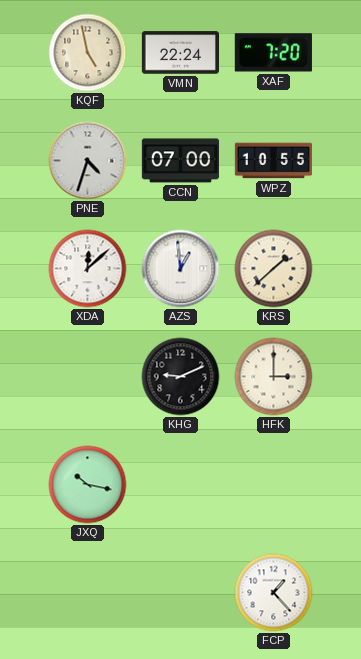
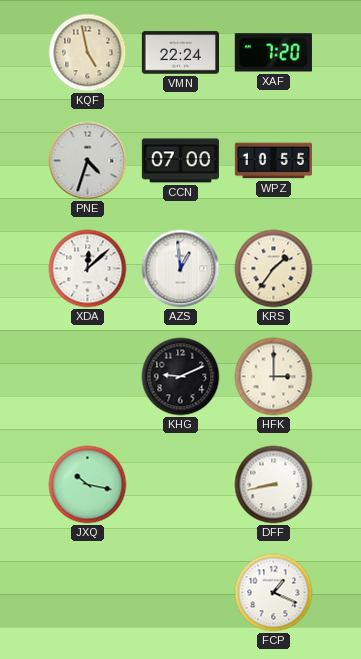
KRS: 1:38 -> 1:36
DFF: none -> 8:43
FCP: 1:23 -> 1:19
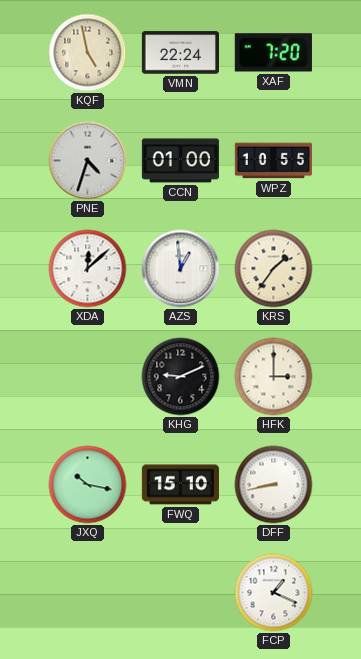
CCN: 07:00 -> 01:00
FWQ: none -> 15:10
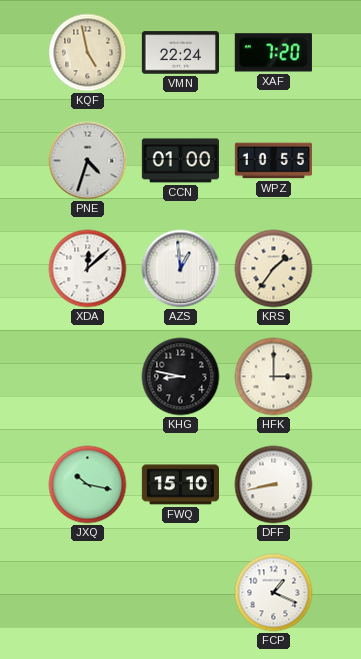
KHG: 9:11 -> 8:47
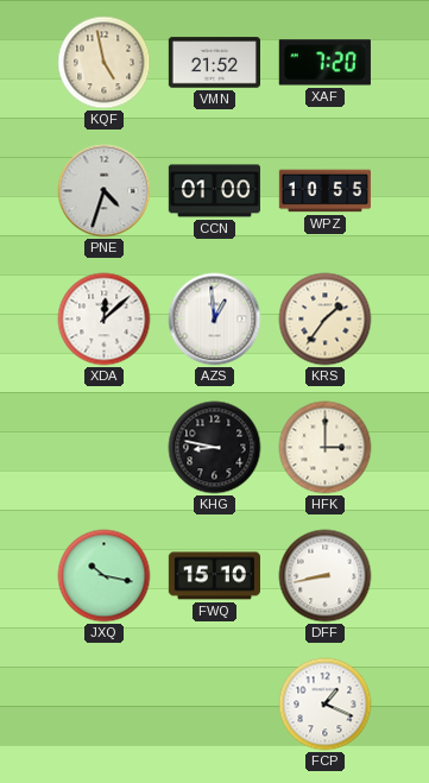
VMN: 22:24 -> 21:52
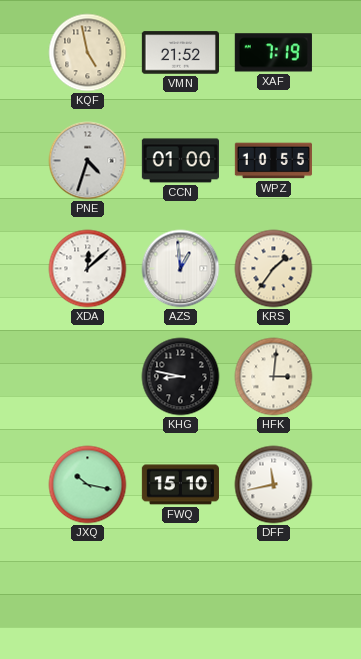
XAF: 7:20 -> 7:19
HFK: 3:00 -> 3:01
DFF: 8:43 -> 11:43
FCP: 1:19 -> none
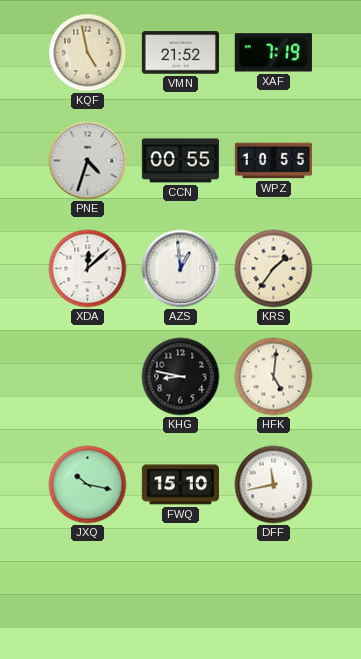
CCN: 01:00 -> 00:55
HFK: 3:01 -> 5:01
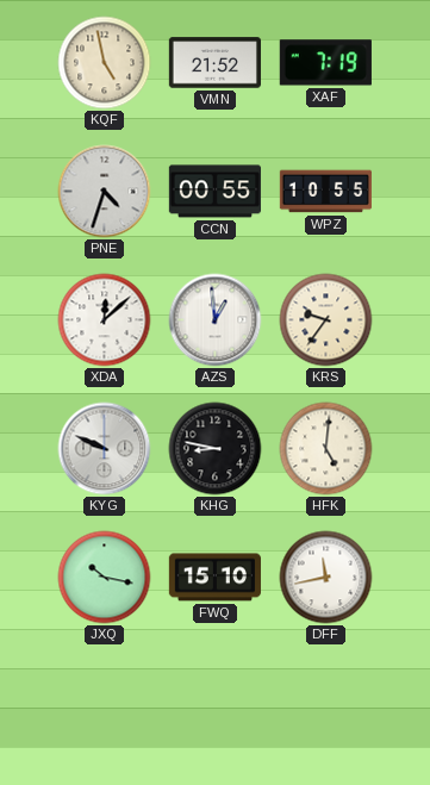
KRS: 1:36 -> 9:36
KYG: none -> 9:49
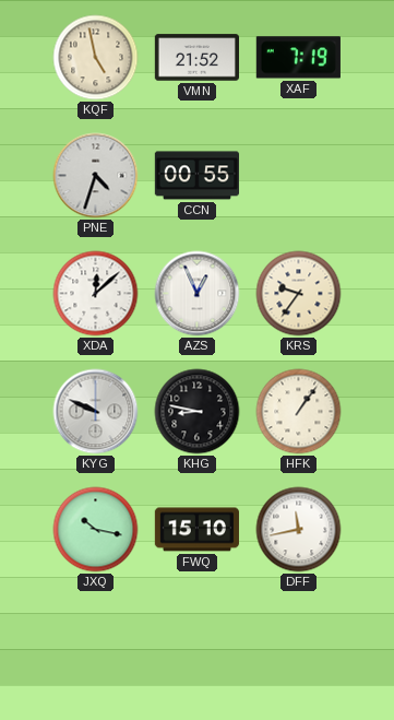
WPZ: 10:55 -> none
AZS: 12:59 -> 12:56
HFK: 5:01 -> 1:06
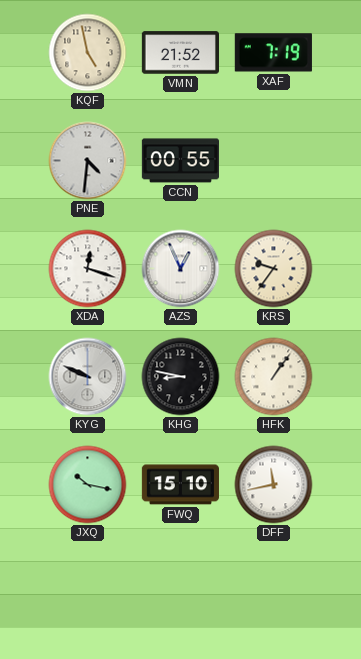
PNE: 4:33 -> 4:31
XDA: 12:08 -> 12:18
